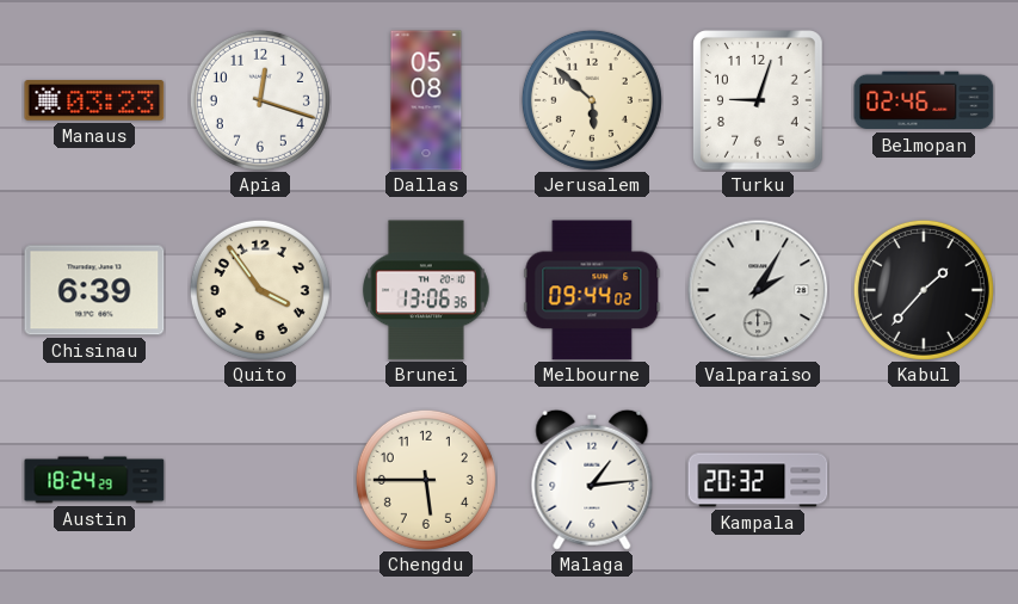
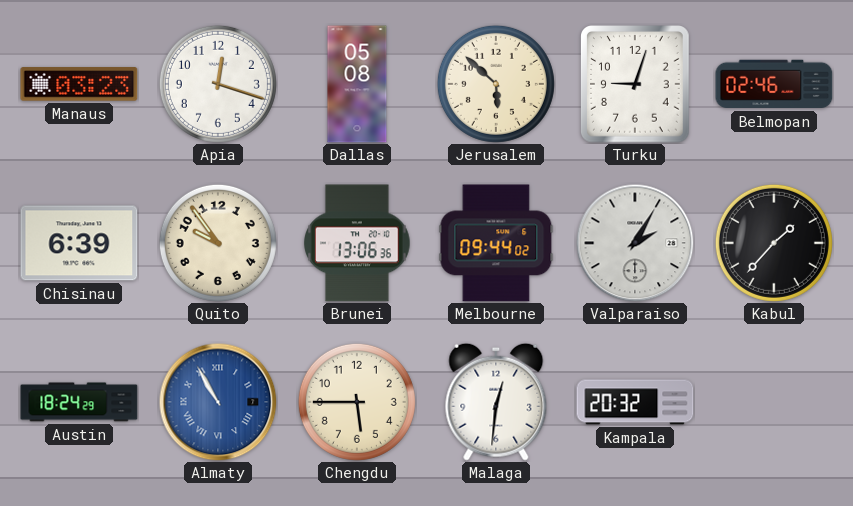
Quito: 3:54 -> 9:54
Almaty: none -> 10:55
Malaga: 1:14 -> 12:31
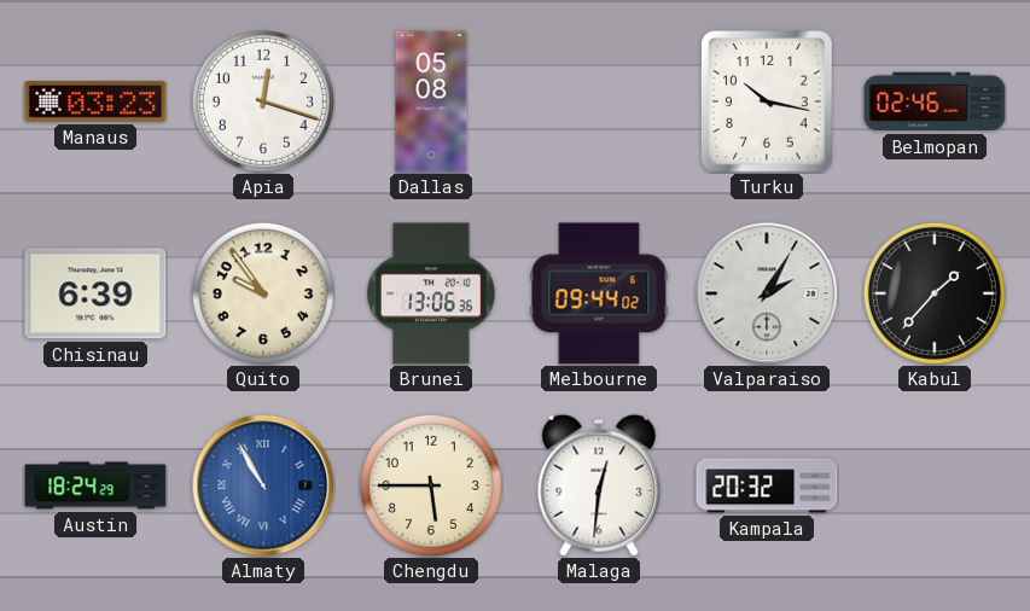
Jerusalem: 5:52 -> none
Turku: 9:03 -> 10:17
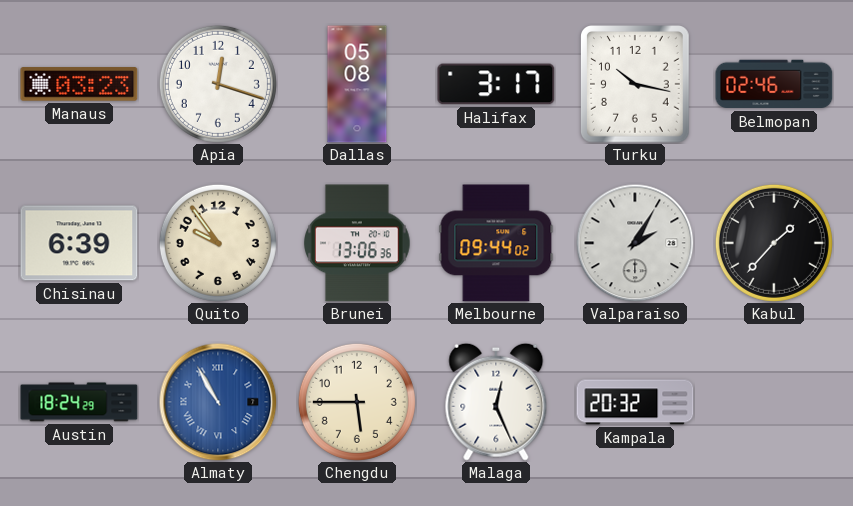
Halifax: none -> 3:17
Malaga: 12:31 -> 12:26
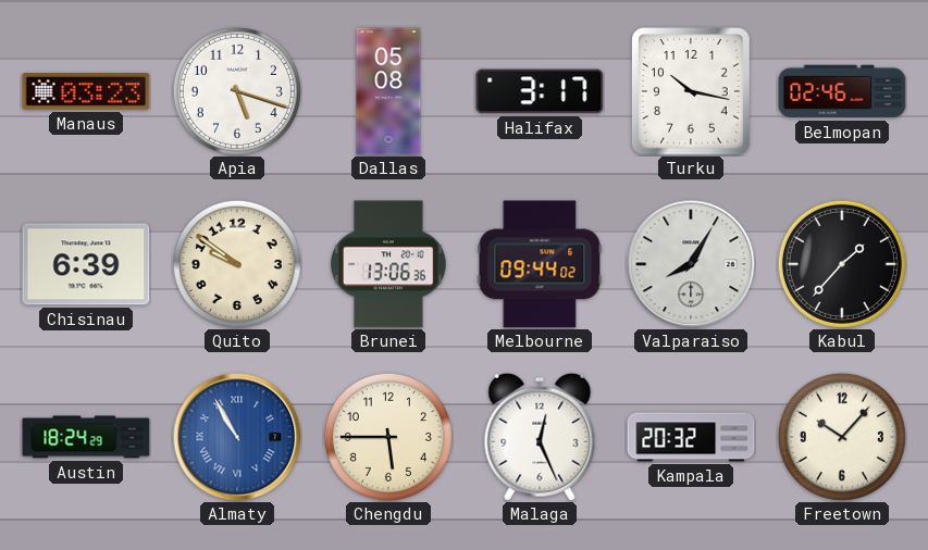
Apia: 12:18 -> 5:18
Quito: 9:54 -> 9:51
Valparaiso: 2:05 -> 8:05
Freetown: none -> 10:07
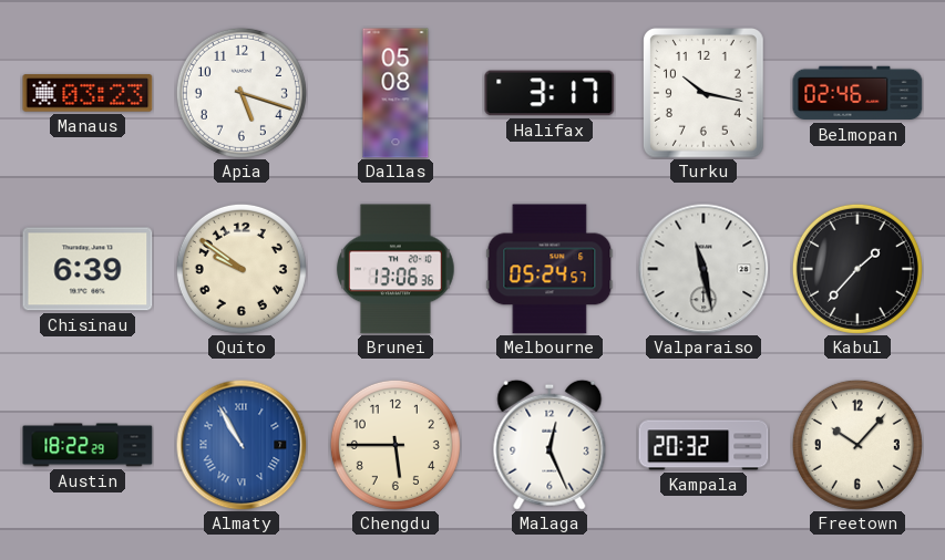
Melbourne: 09:44 -> 05:24
Valparaiso: 8:05 -> 11:28
Austin: 18:24 -> 18:22
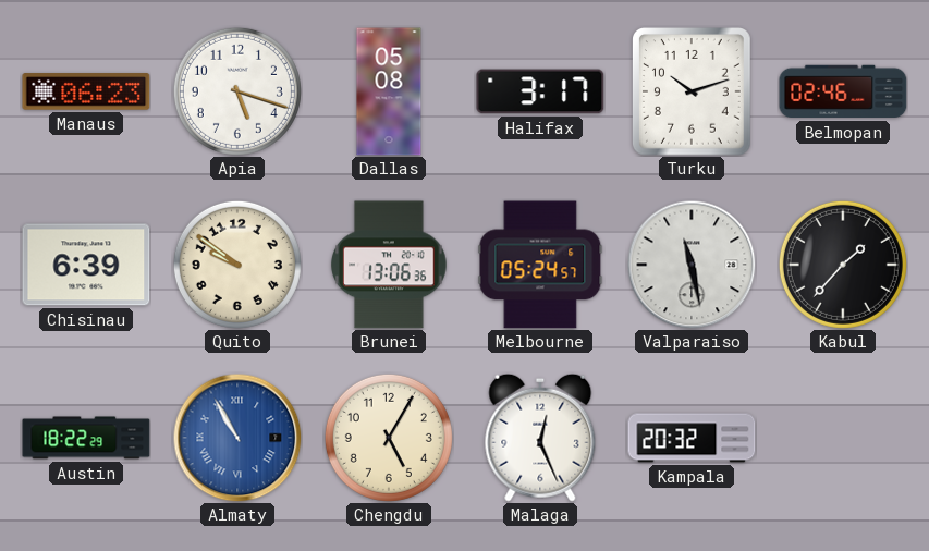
Manaus: 03:23 -> 06:23
Turku: 10:17 -> 10:12
Chengdu: 5:45 -> 5:05
Freetown: 10:07 -> none
